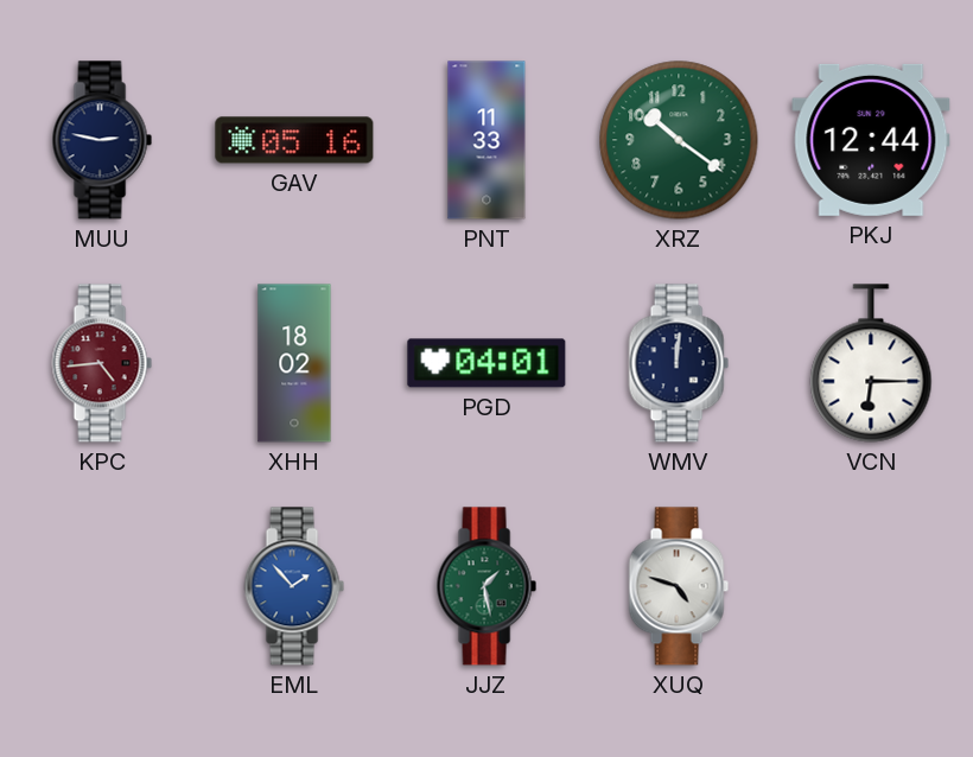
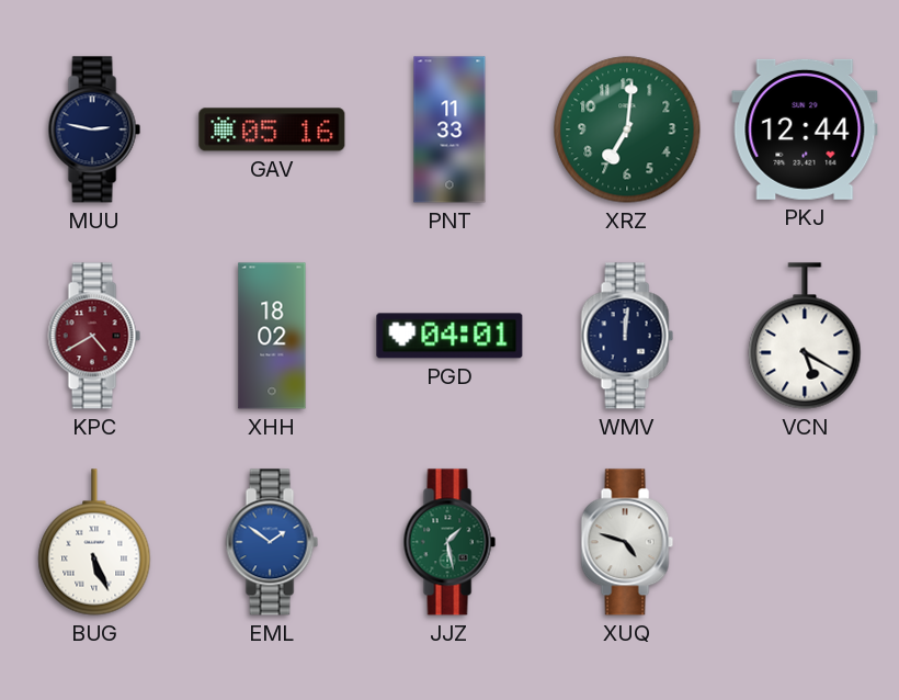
XRZ: 10:21 -> 7:01
KPC: 4:44 -> 4:40
VCN: 6:15 -> 5:20
BUG: none -> 5:26
EML: 1:53 -> 1:51
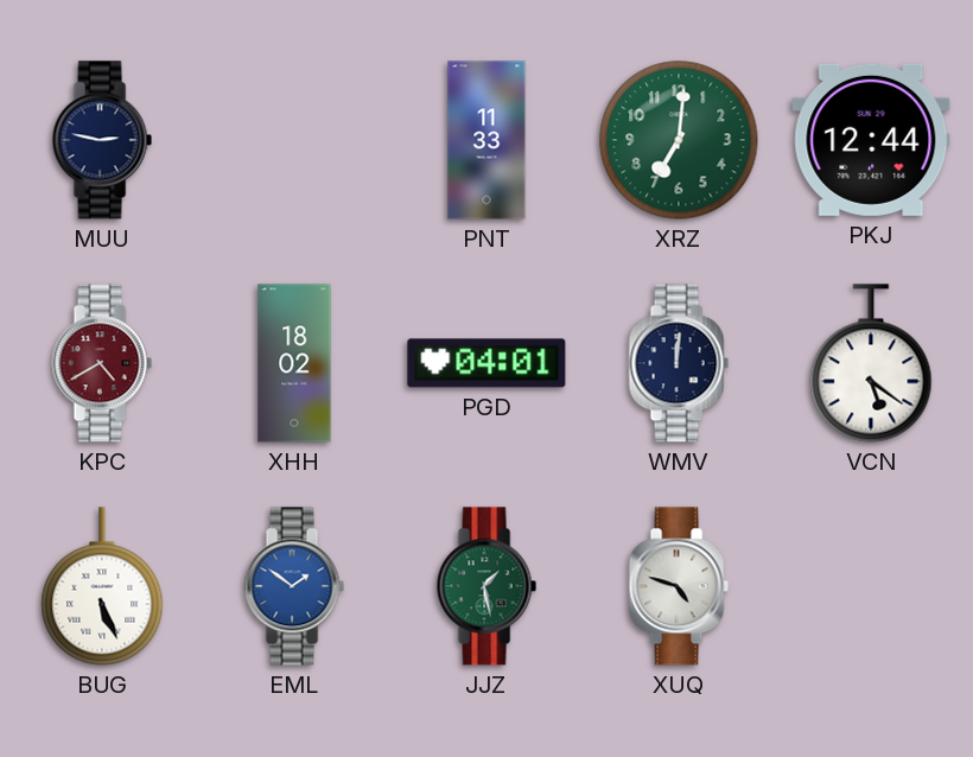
GAV: 05:16 -> none
VCN: 5:20 -> 5:21
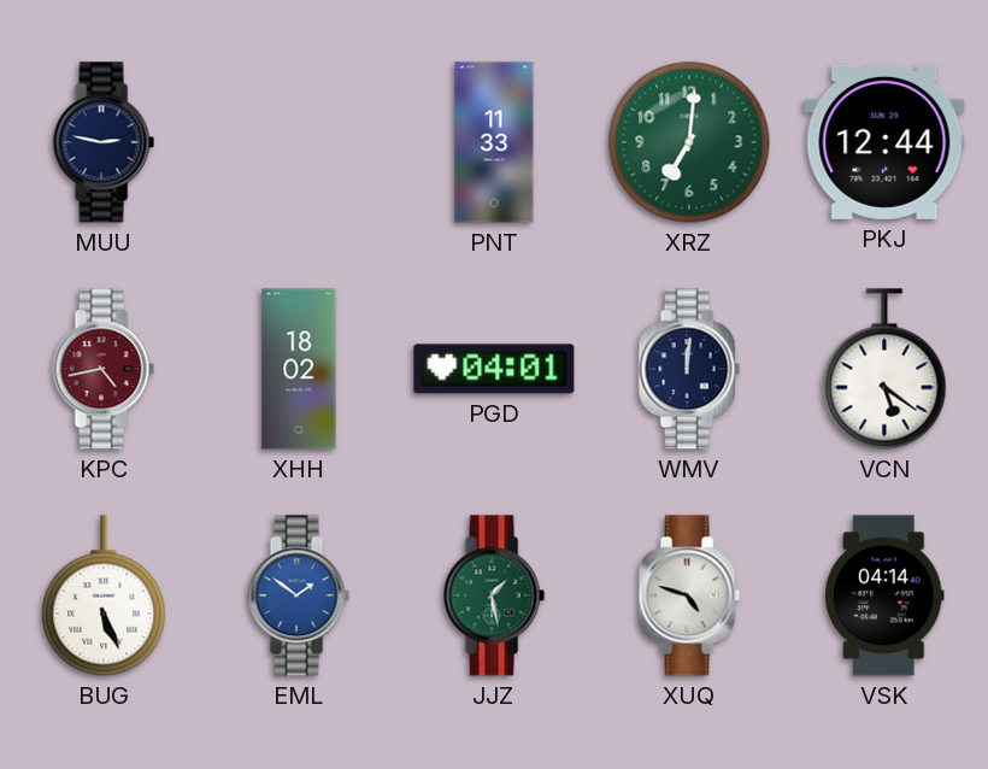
KPC: 4:40 -> 4:43
VSK: none -> 04:14
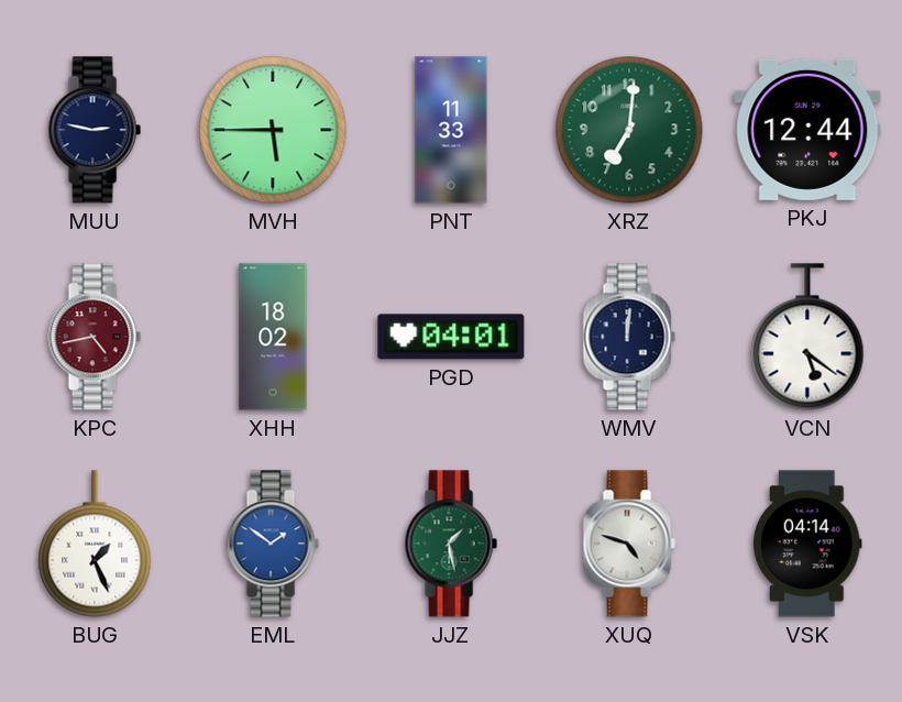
MVH: none -> 5:45
BUG: 5:26 -> 1:26
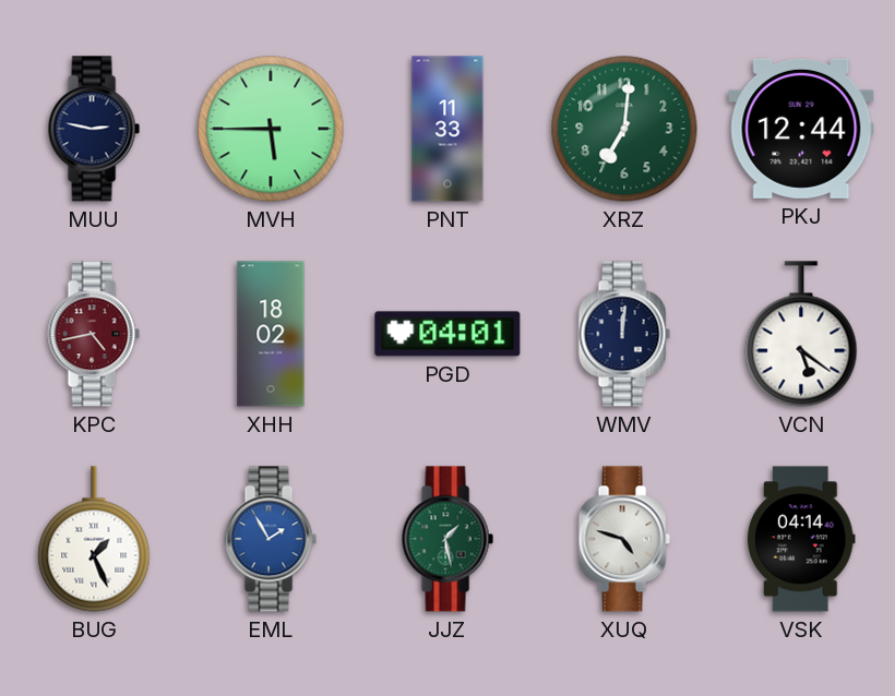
EML: 1:51 -> 1:55
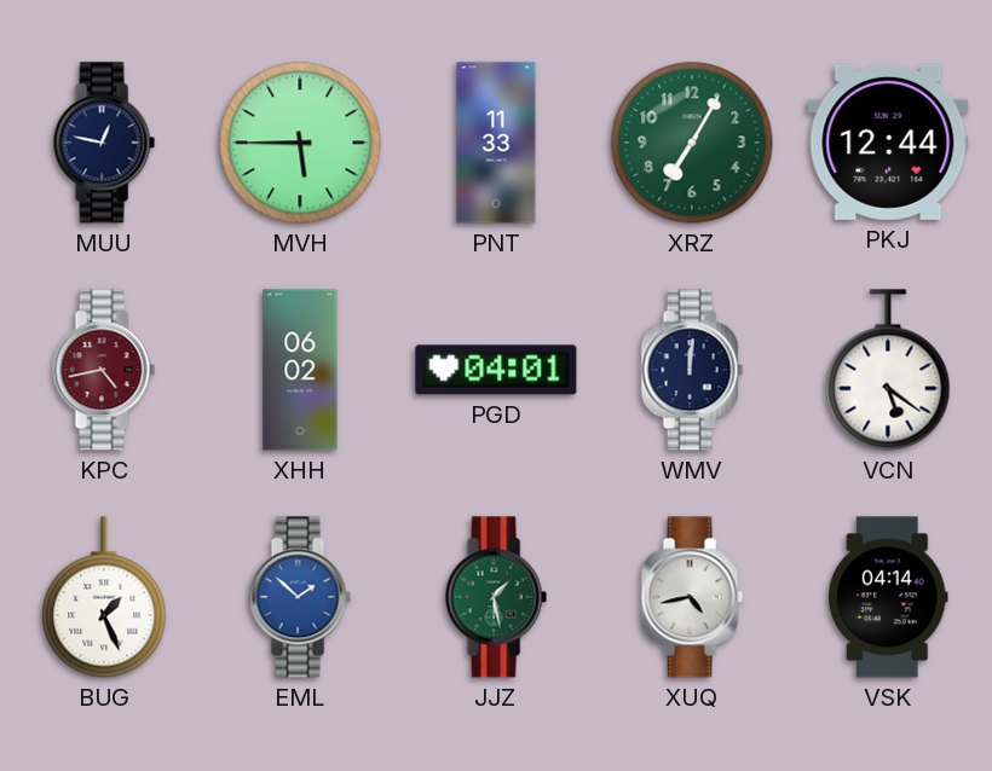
MUU: 2:47 -> 12:47
XRZ: 7:01 -> 7:05
XHH: 18:02 -> 06:02
EML: 1:55 -> 1:52
XUQ: 4:48 -> 4:43
